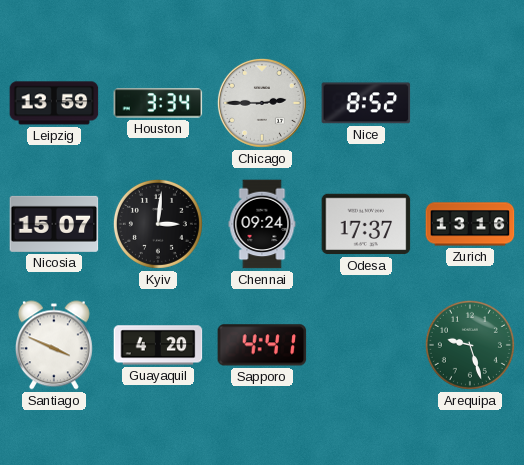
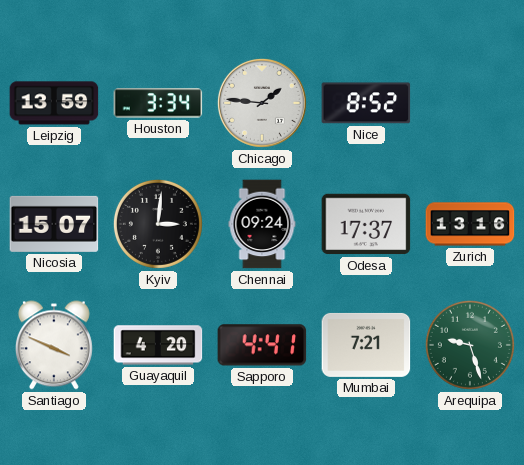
Chicago: 2:45 -> 1:46
Mumbai: none -> 7:21
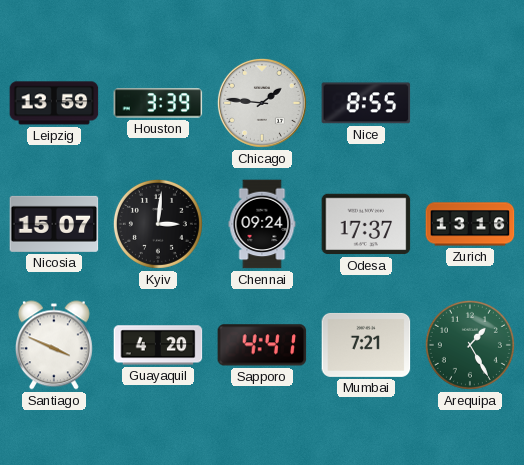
Houston: 3:34 -> 3:39
Nice: 8:52 -> 8:55
Arequipa: 9:27 -> 1:25
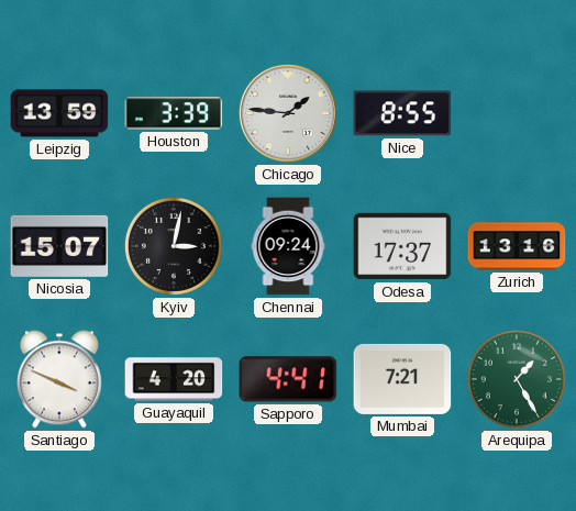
Kyiv: 3:01 -> 3:02
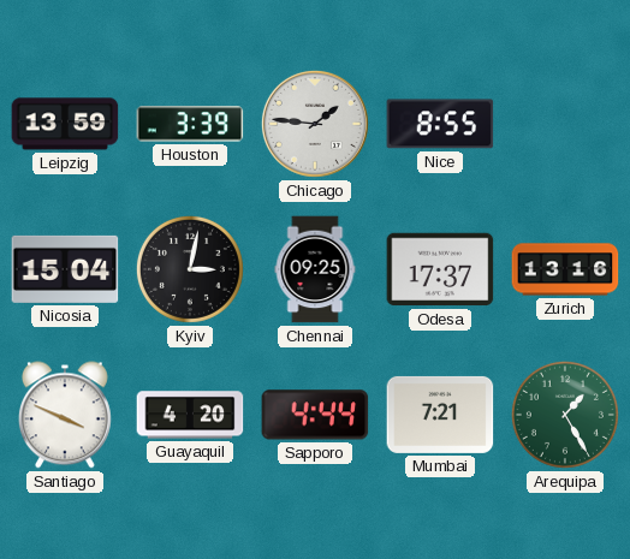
Nicosia: 15:07 -> 15:04
Chennai: 09:24 -> 09:25
Sapporo: 4:41 -> 4:44
